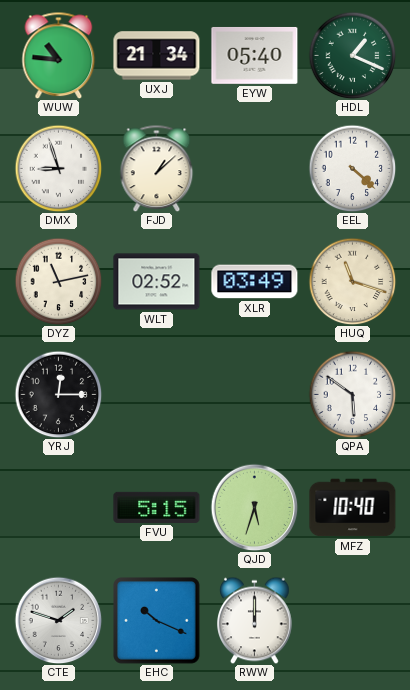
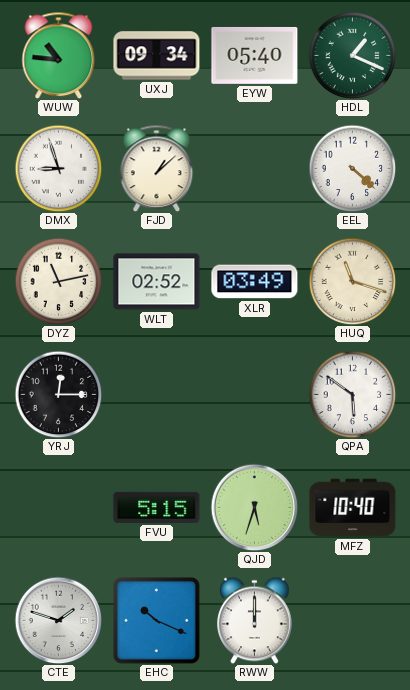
UXJ: 21:34 -> 09:34
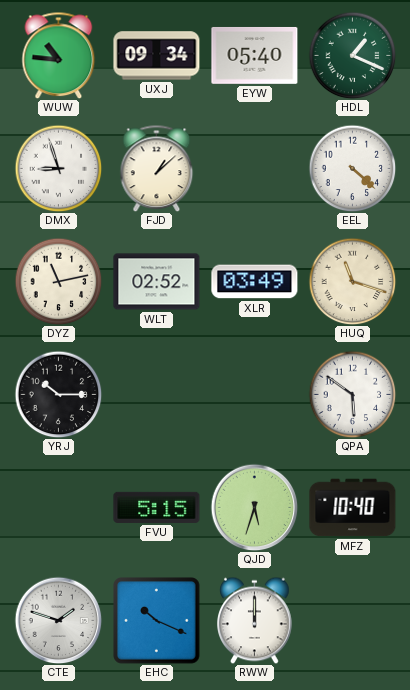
YRJ: 12:15 -> 10:15
